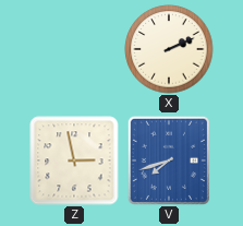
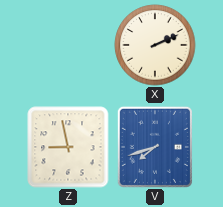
Z: 2:58 -> 8:58
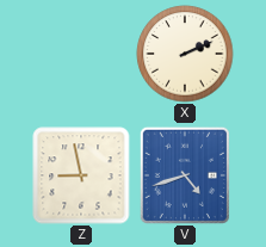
V: 7:42 -> 4:42
